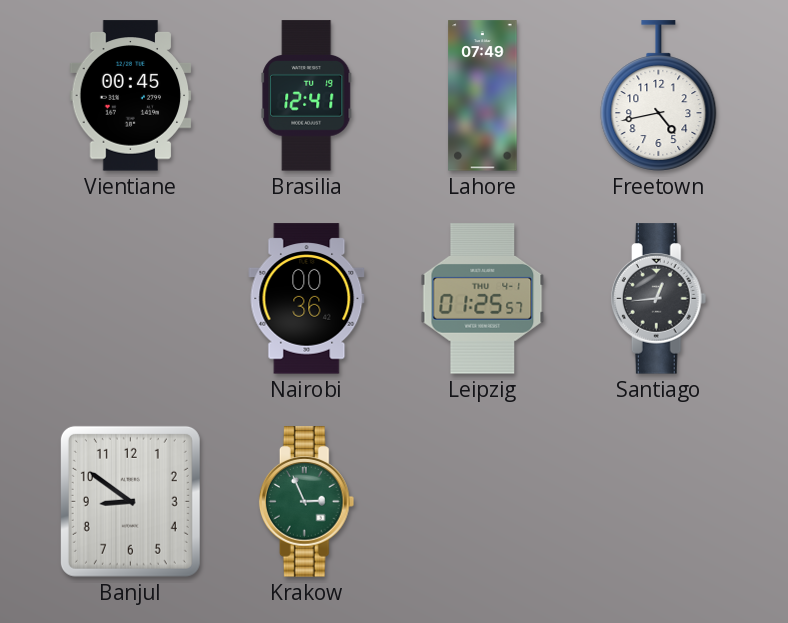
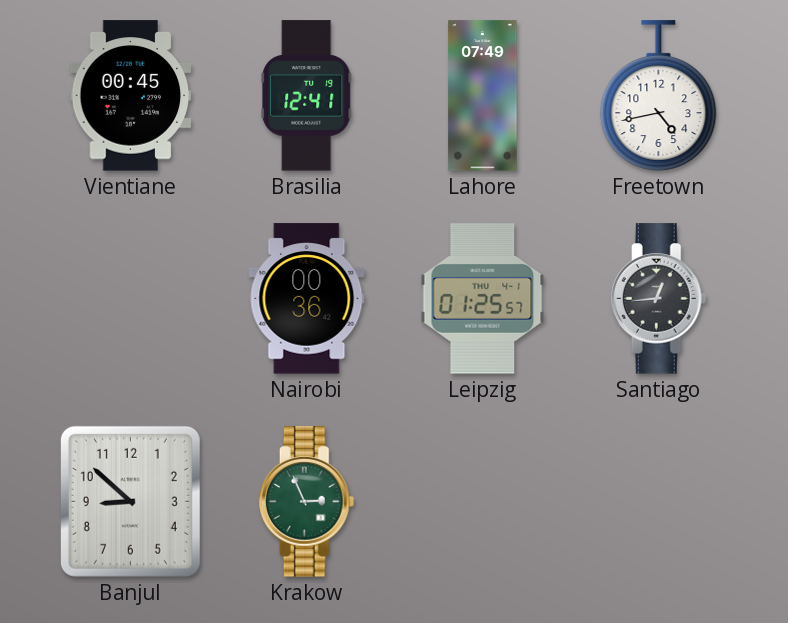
Banjul: 8:51 -> 8:52
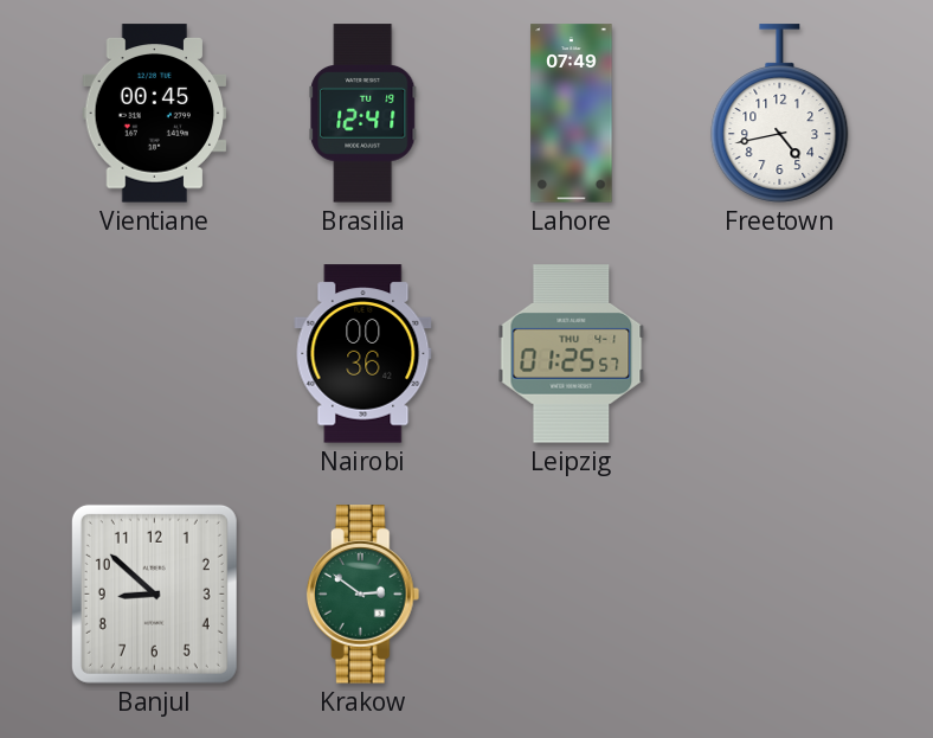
Santiago: 12:44 -> none
Krakow: 2:56 -> 2:51
